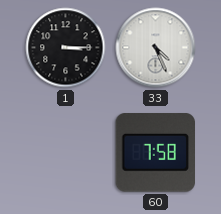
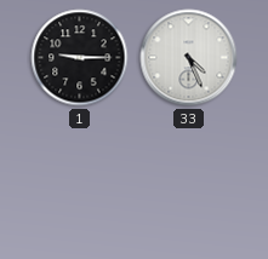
1: 3:15 -> 9:15
60: 7:58 -> none
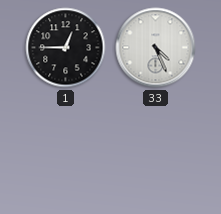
1: 9:15 -> 12:45
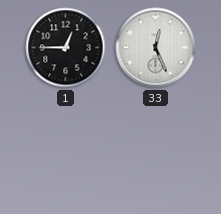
33: 4:26 -> 12:26
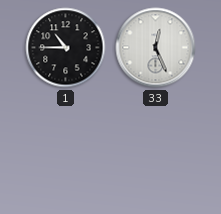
1: 12:45 -> 10:45
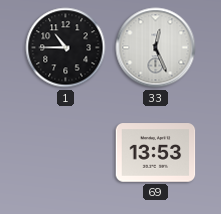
69: none -> 13:53
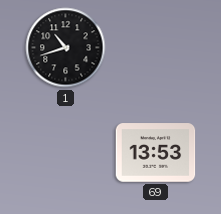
1: 10:45 -> 10:42
33: 12:26 -> none
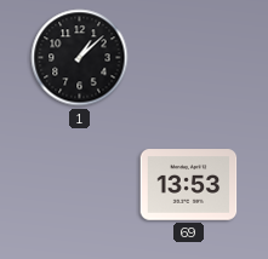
1: 10:42 -> 1:08
